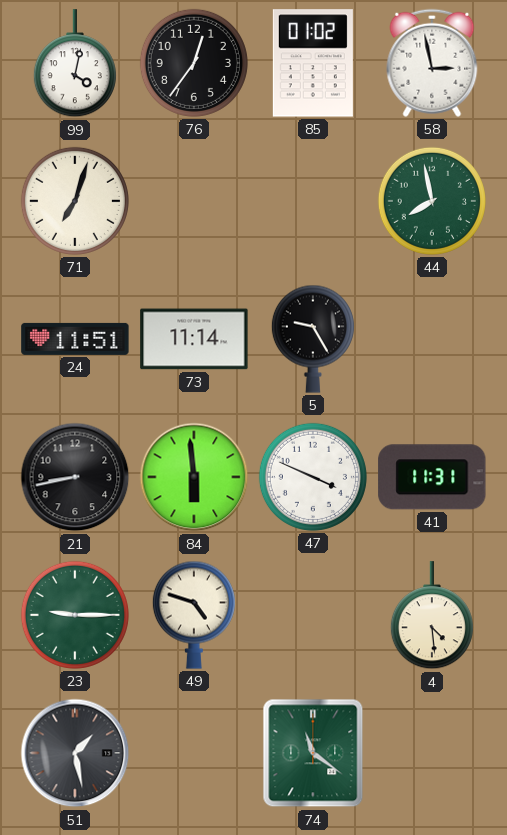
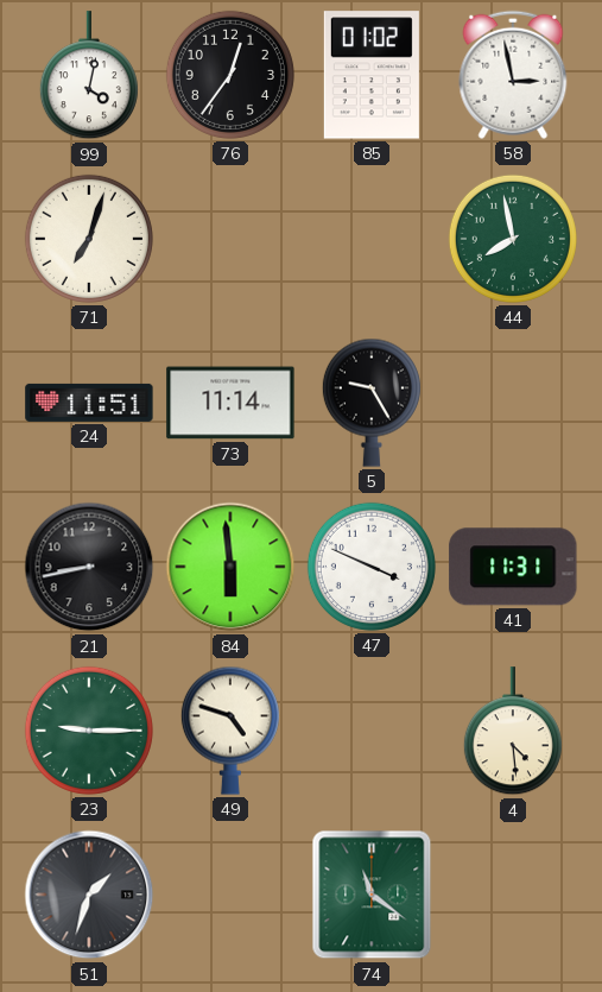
51: 1:28 -> 1:33
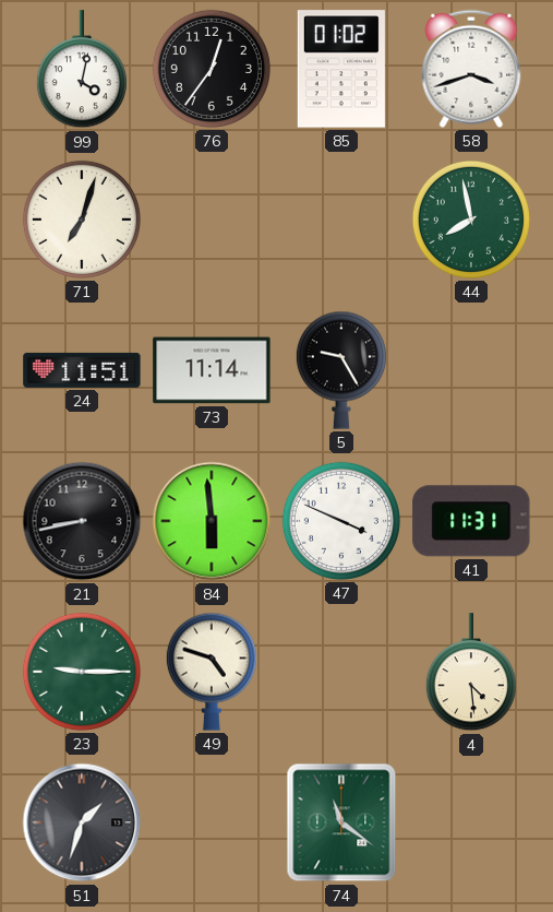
58: 2:58 -> 3:42
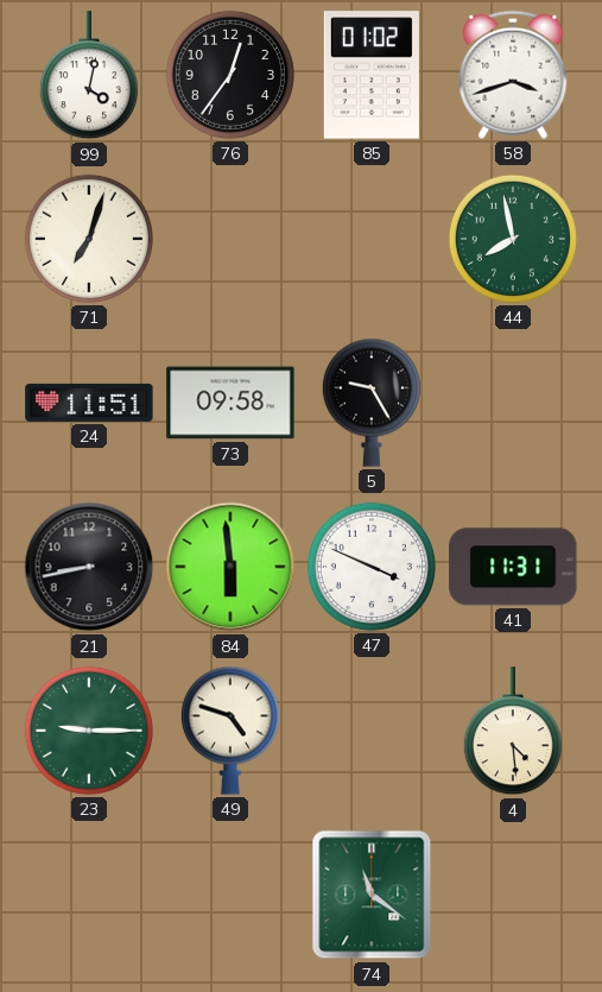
73: 11:14 -> 09:58
51: 1:33 -> none
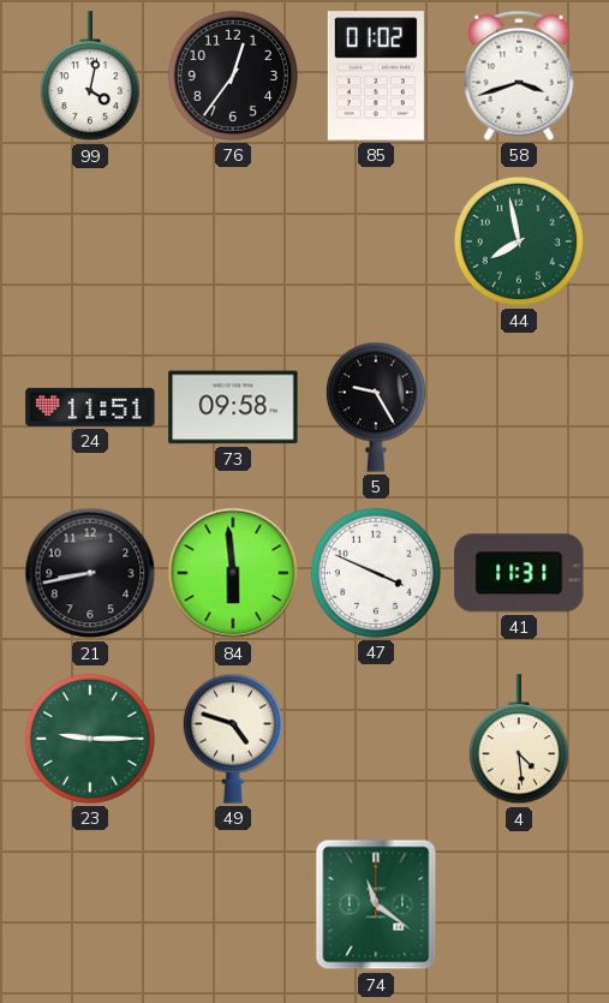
71: 7:03 -> none
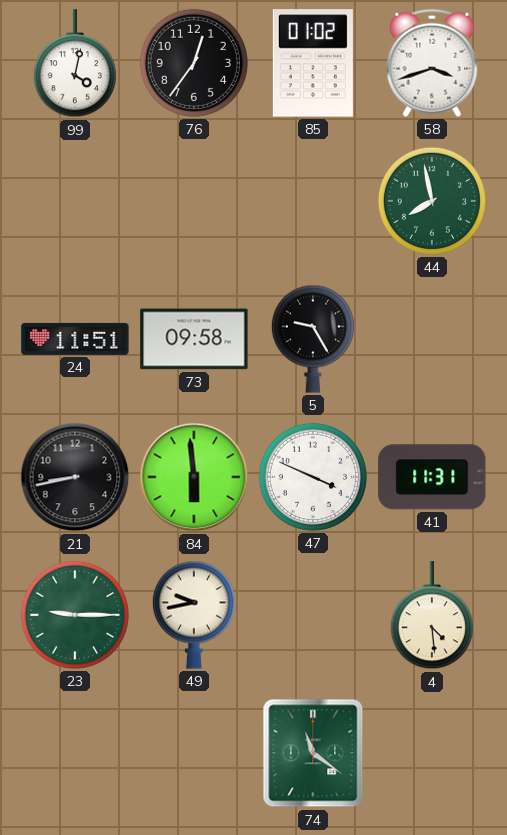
49: 4:48 -> 9:43
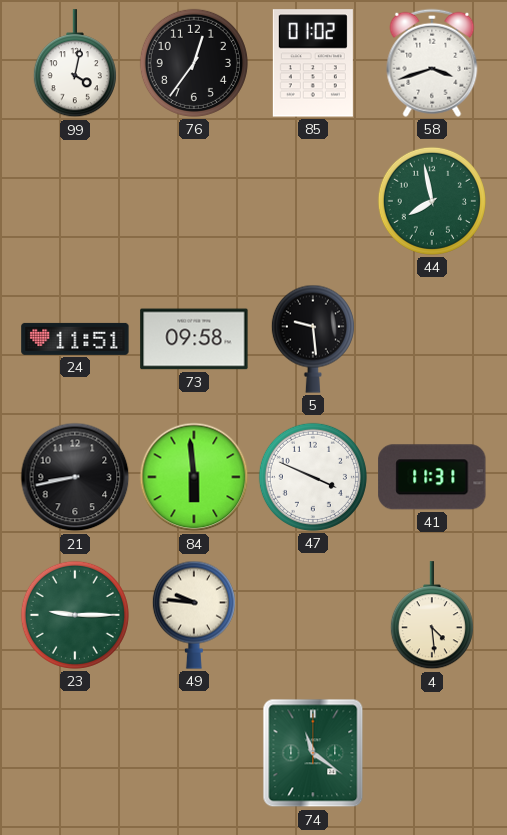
5: 9:25 -> 9:29
49: 9:43 -> 9:46
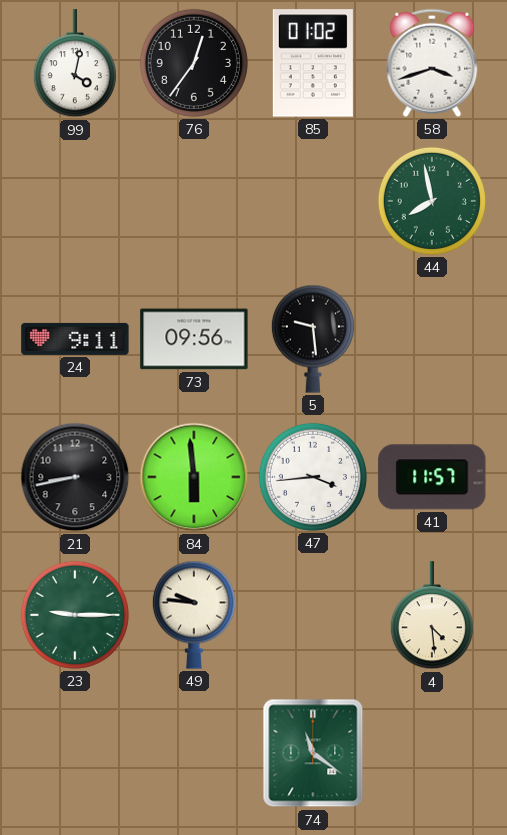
24: 11:51 -> 9:11
73: 09:58 -> 09:56
47: 3:49 -> 3:44
41: 11:31 -> 11:57
